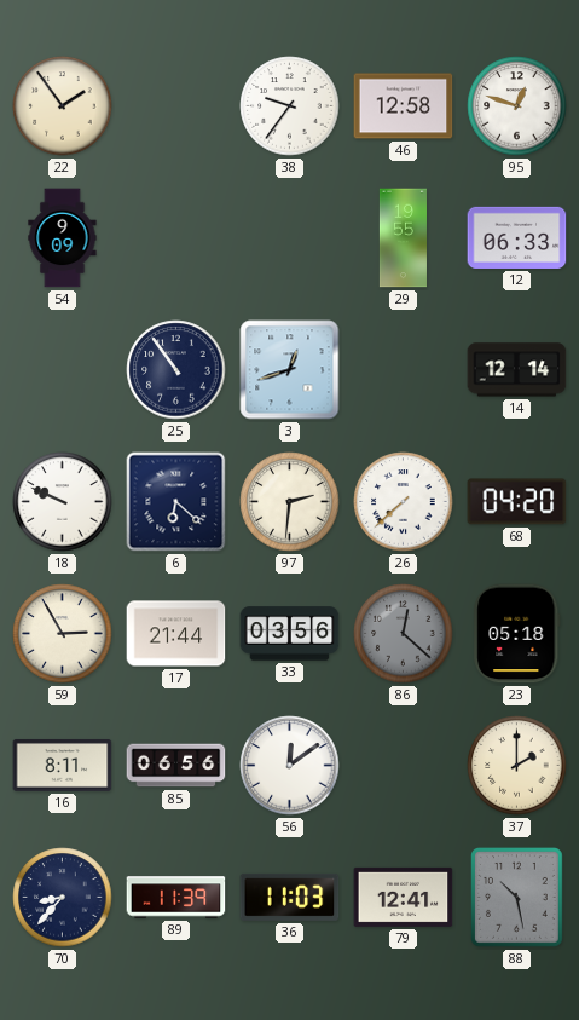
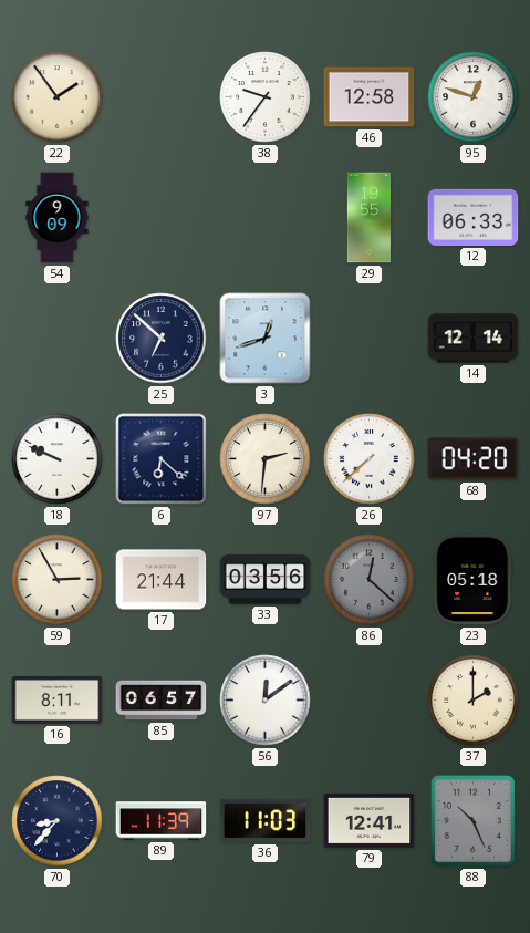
25: 10:54 -> 6:52
85: 06:56 -> 06:57
88: 10:28 -> 10:26
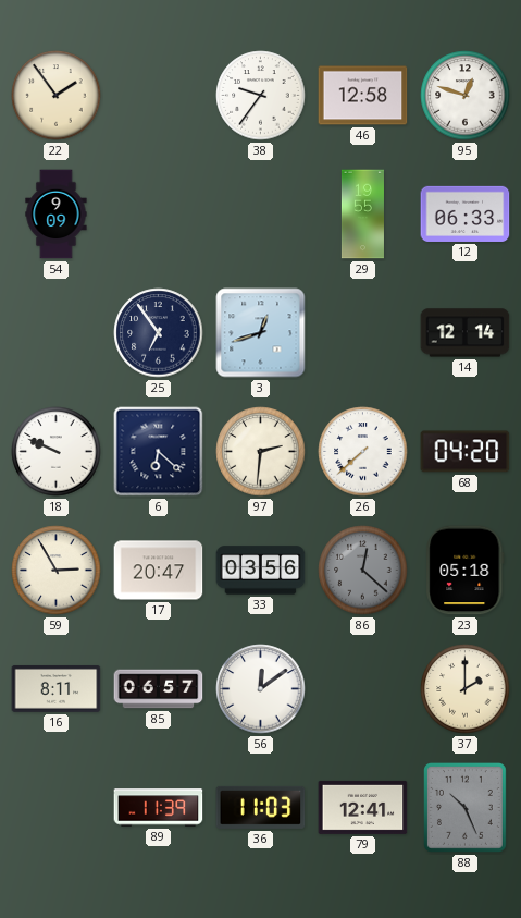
25: 6:52 -> 6:54
17: 21:44 -> 20:47
70: 8:37 -> none
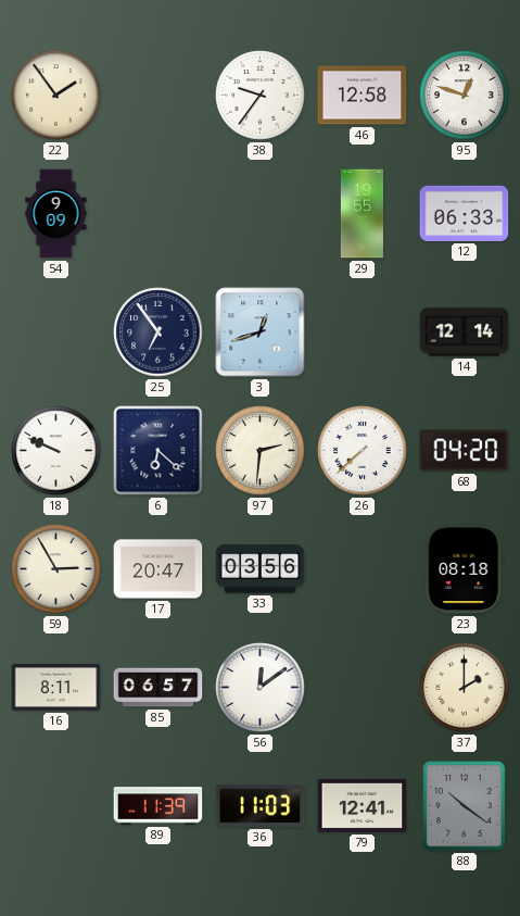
86: 12:22 -> none
23: 05:18 -> 08:18
88: 10:26 -> 10:21
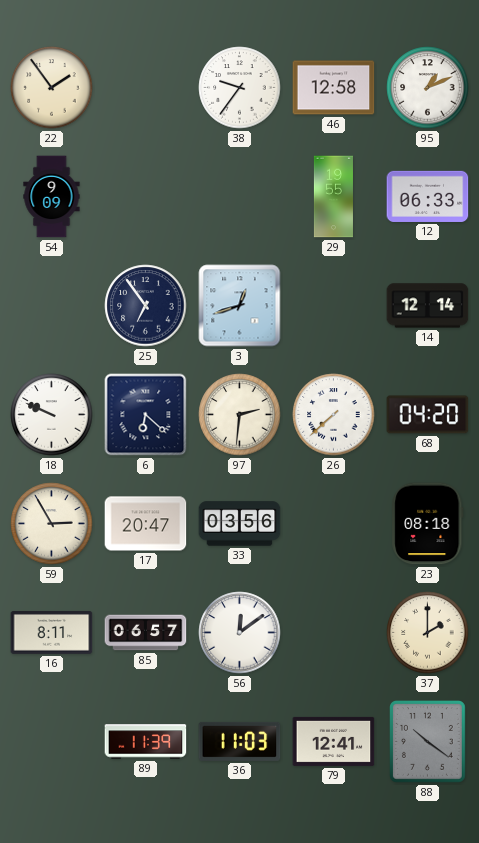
95: 12:48 -> 1:11
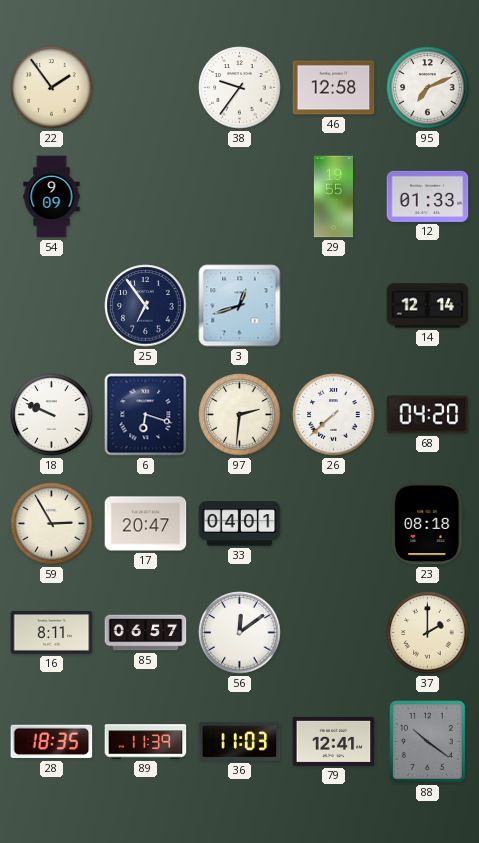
95: 1:11 -> 7:11
12: 06:33 -> 01:33
6: 6:22 -> 6:18
33: 03:56 -> 04:01
28: none -> 18:35
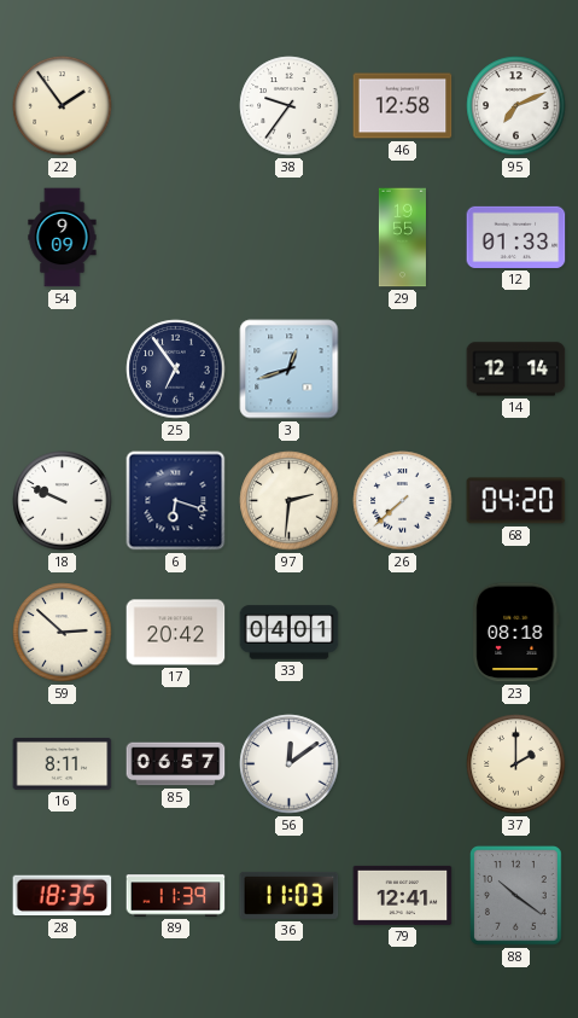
59: 2:55 -> 2:52
17: 20:47 -> 20:42
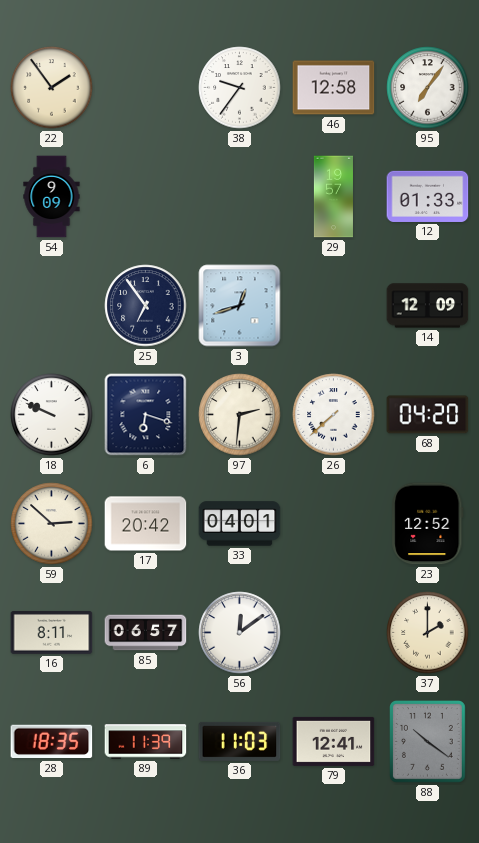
95: 7:11 -> 7:06
29: 19:55 -> 19:57
14: 12:14 -> 12:09
23: 08:18 -> 12:52
